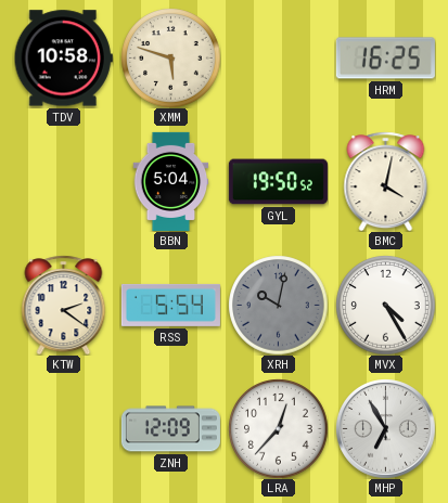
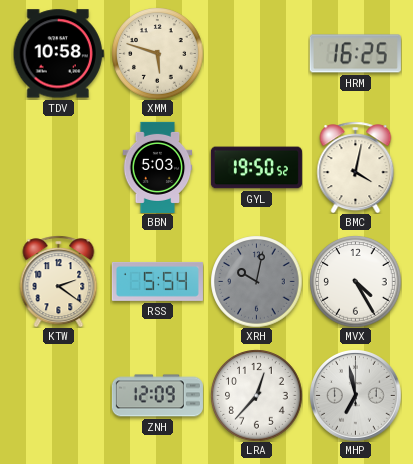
BBN: 5:04 -> 5:03
MHP: 6:55 -> 6:58
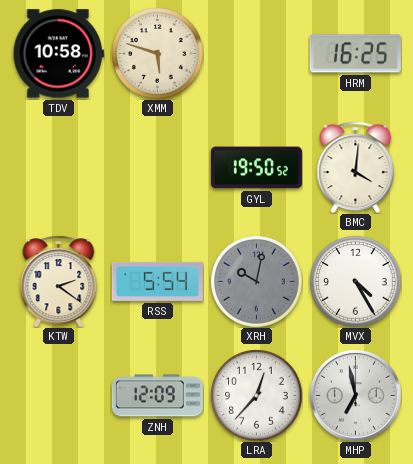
BBN: 5:03 -> none
BMC: 4:02 -> 4:01
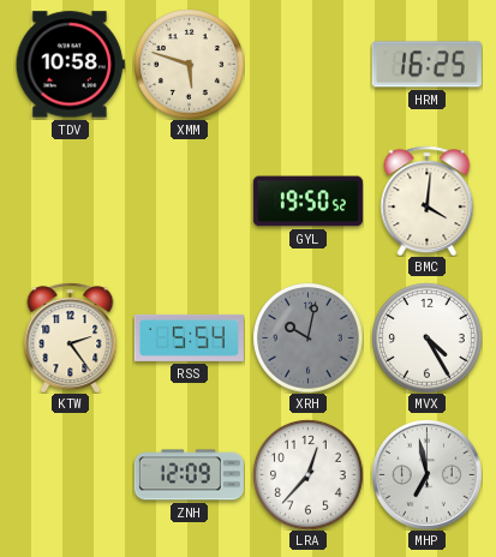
KTW: 2:21 -> 2:24
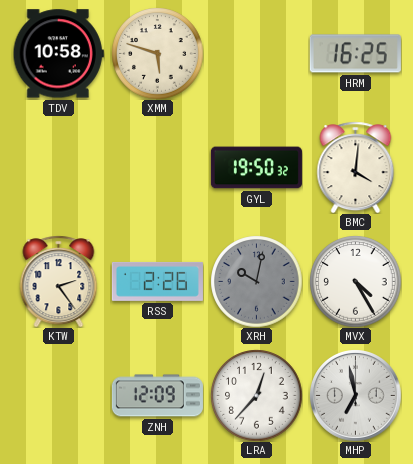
GYL: 19:50:52 -> 19:50:32
RSS: 5:54 -> 2:26
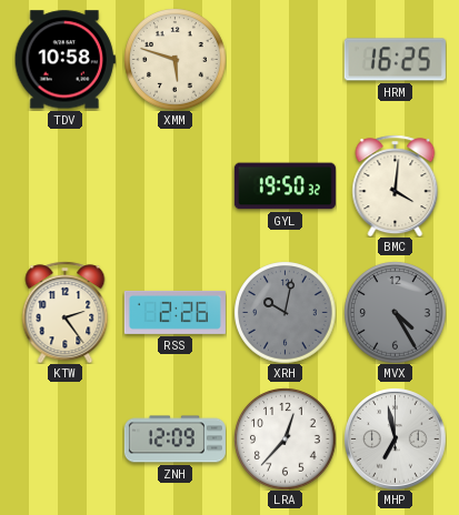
MVX dial: white -> grey
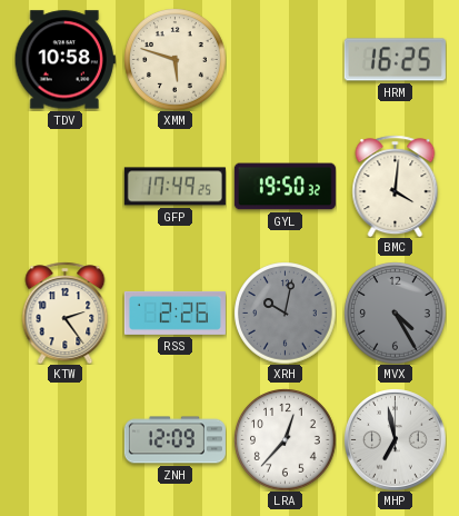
GFP: none -> 17:49
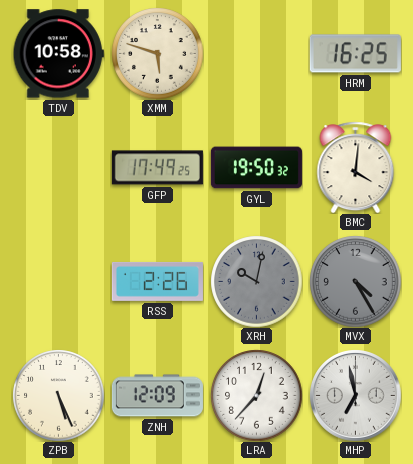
KTW: 2:24 -> none
ZPB: none -> 5:26
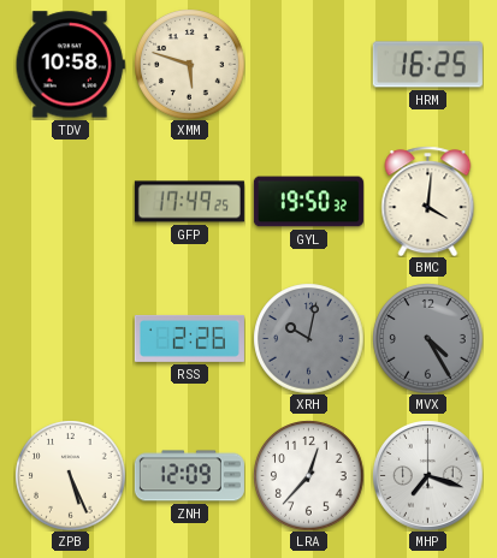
MHP: 6:58 -> 7:18
